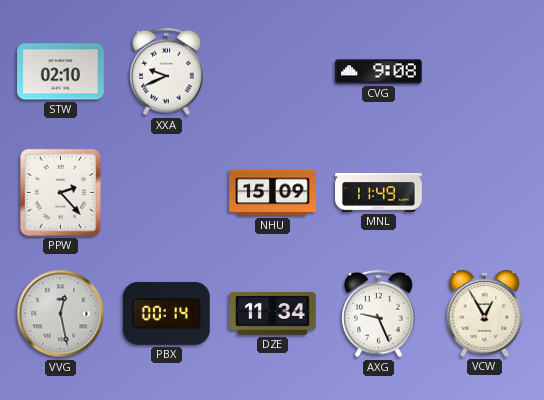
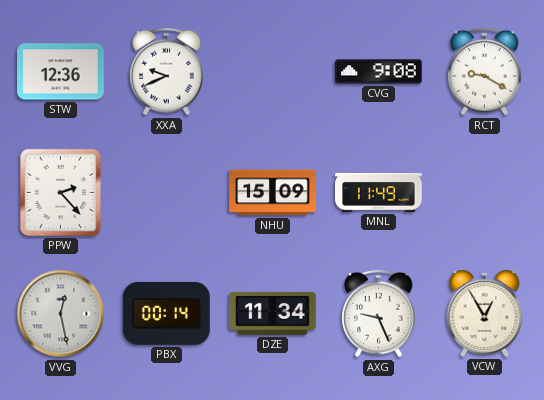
STW: 02:10 -> 12:36
RCT: none -> 9:20
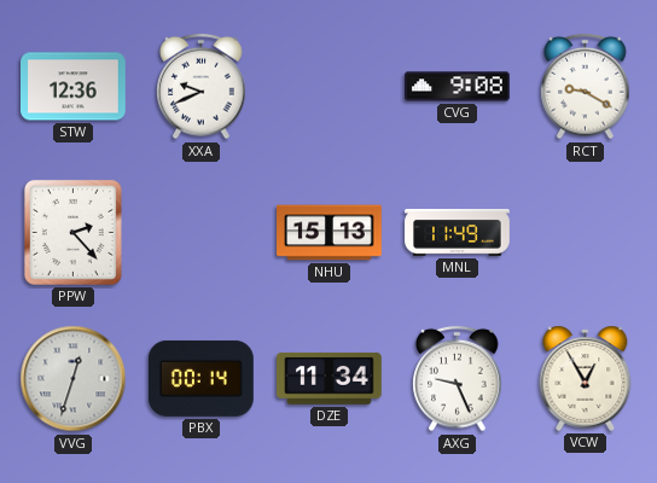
NHU: 15:09 -> 15:13
VVG: 12:28 -> 12:33
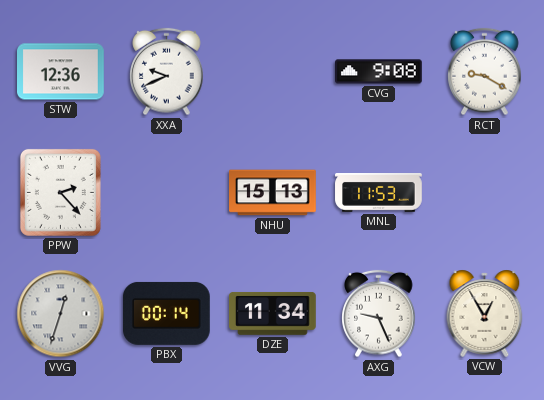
MNL: 11:49 -> 11:53
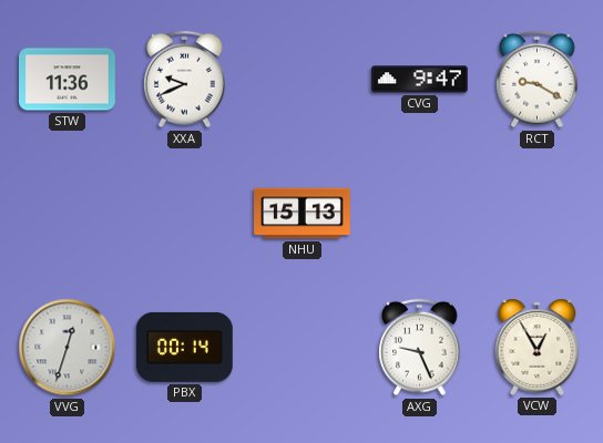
STW: 12:36 -> 11:36
CVG: 9:08 -> 9:47
PPW: 2:23 -> none
MNL: 11:53 -> none
DZE: 11:34 -> none
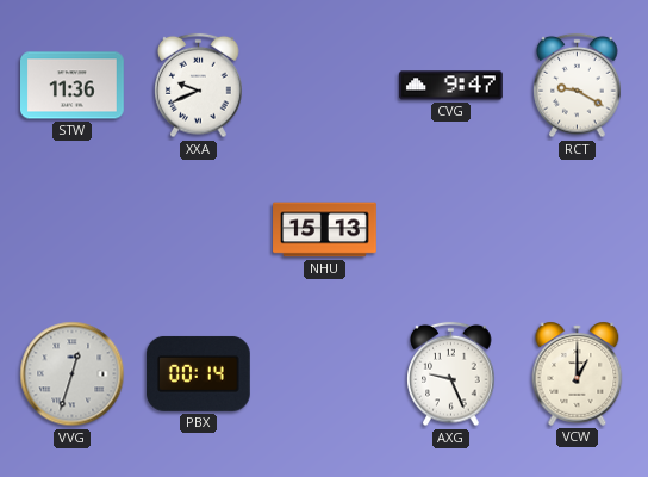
VCW: 12:55 -> 1:00
